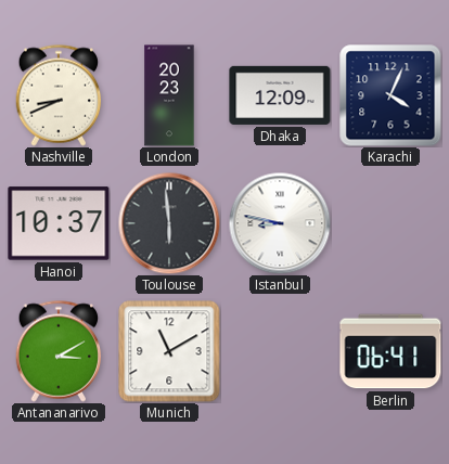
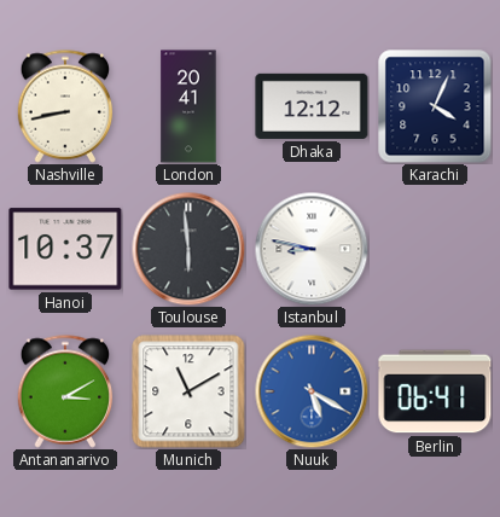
Nashville: 8:41 -> 8:43
London: 20:23 -> 20:41
Dhaka: 12:09 -> 12:12
Nuuk: none -> 5:20
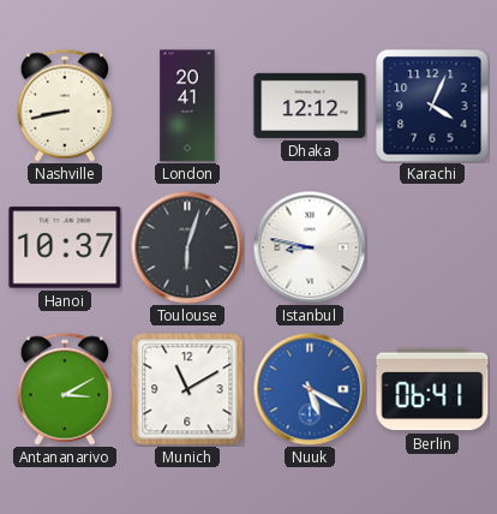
Toulouse: 5:59 -> 6:03
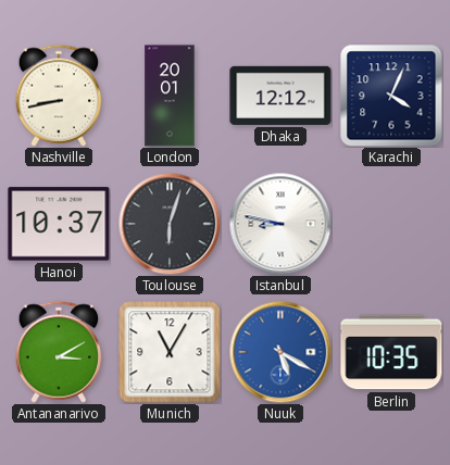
London: 20:41 -> 20:01
Munich: 11:10 -> 11:05
Berlin: 06:41 -> 10:35
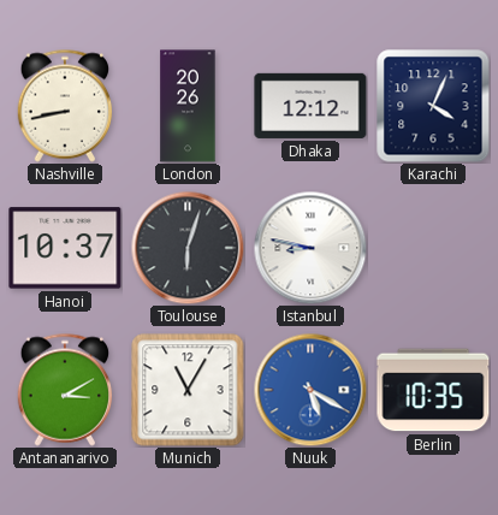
London: 20:01 -> 20:26
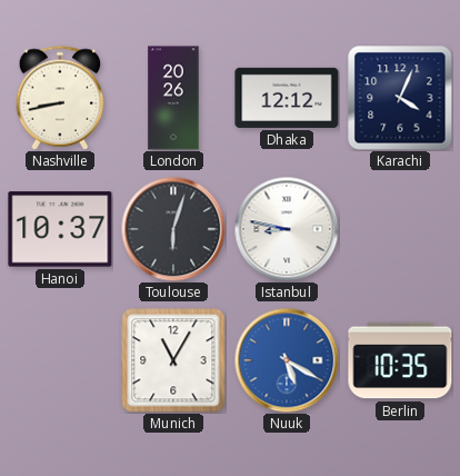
Antananarivo: 3:10 -> none
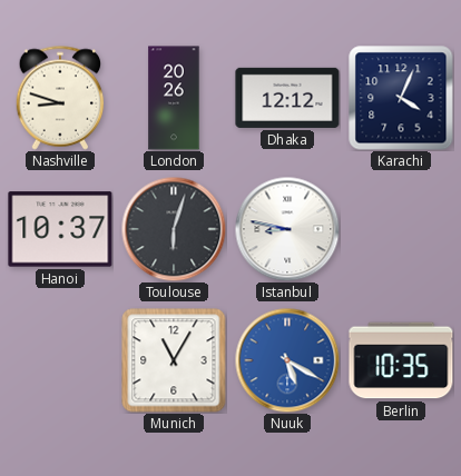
Nashville: 8:43 -> 8:48
